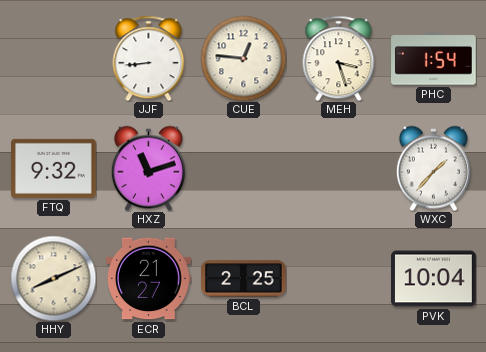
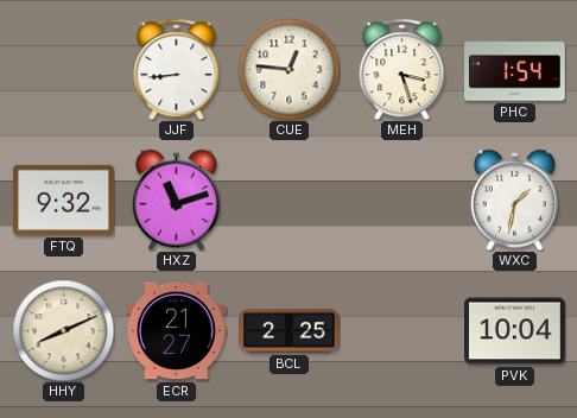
WXC: 1:37 -> 1:32
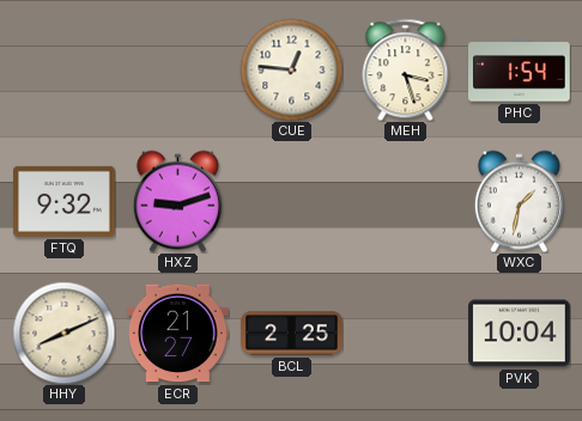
JJF: 8:44 -> none
HXZ: 11:12 -> 9:12
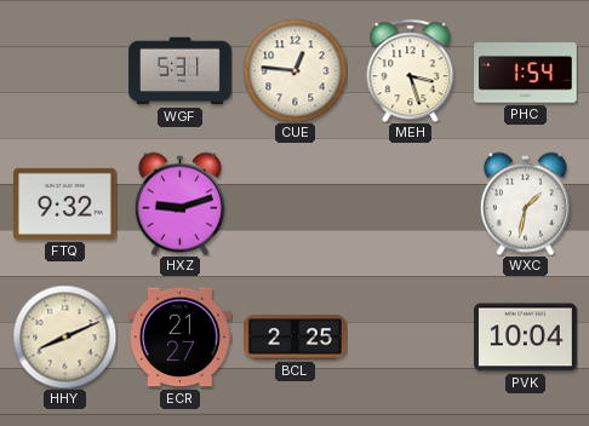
WGF: none -> 5:31
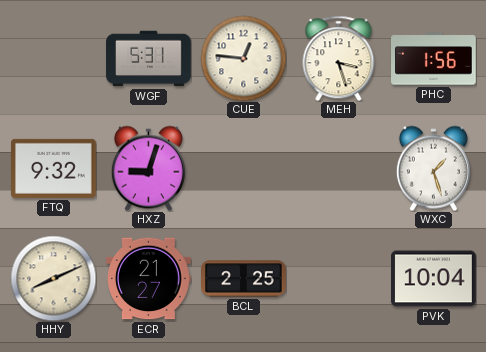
PHC: 1:54 -> 1:56
HXZ: 9:12 -> 9:03
WXC: 1:32 -> 1:27
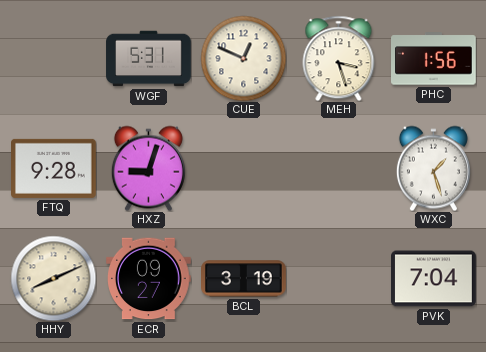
CUE: 12:46 -> 12:49
FTQ: 9:32 -> 9:28
ECR: 21:27 -> 09:27
BCL: 2:25 -> 3:19
PVK: 10:04 -> 7:04
